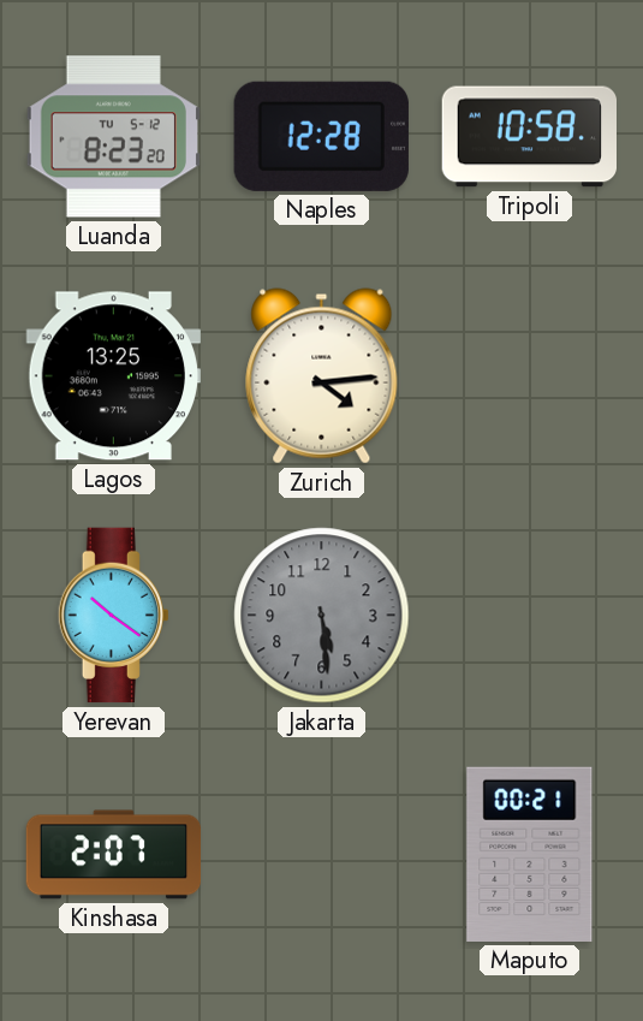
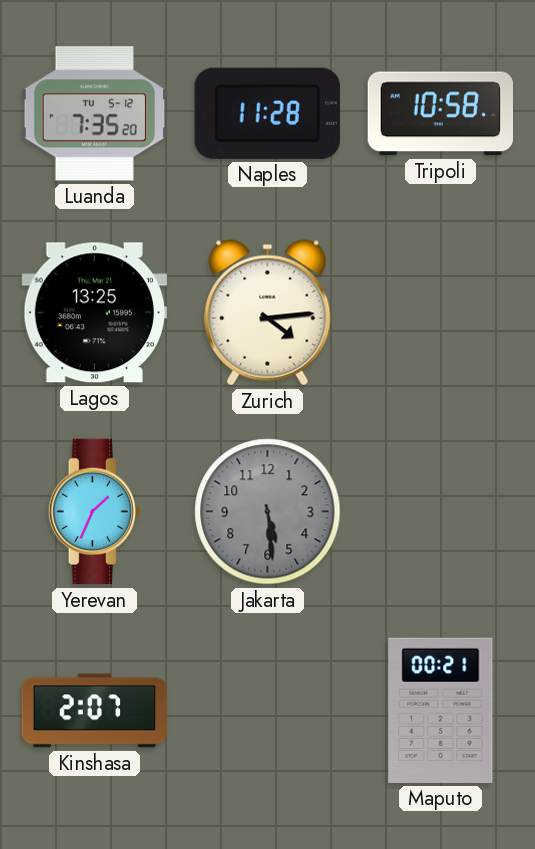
Luanda: 8:23 -> 7:35
Naples: 12:28 -> 11:28
Yerevan: 10:21 -> 1:34
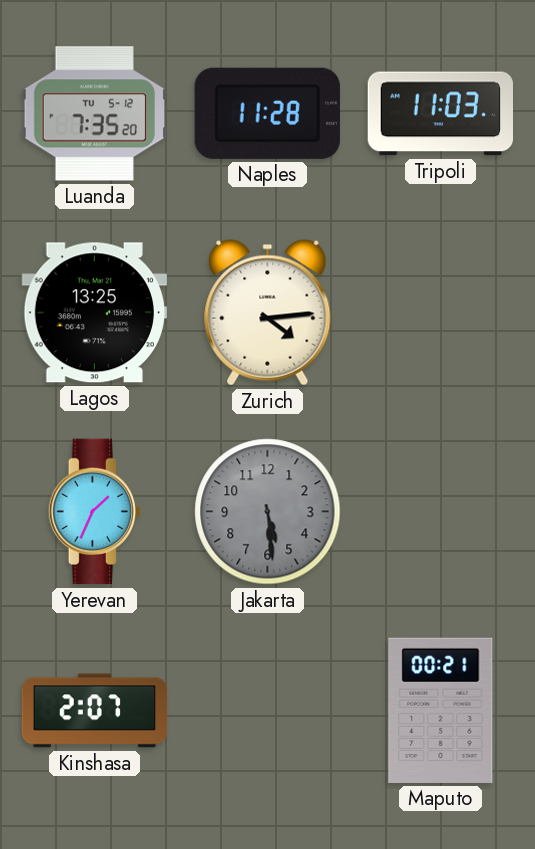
Tripoli: 10:58 -> 11:03
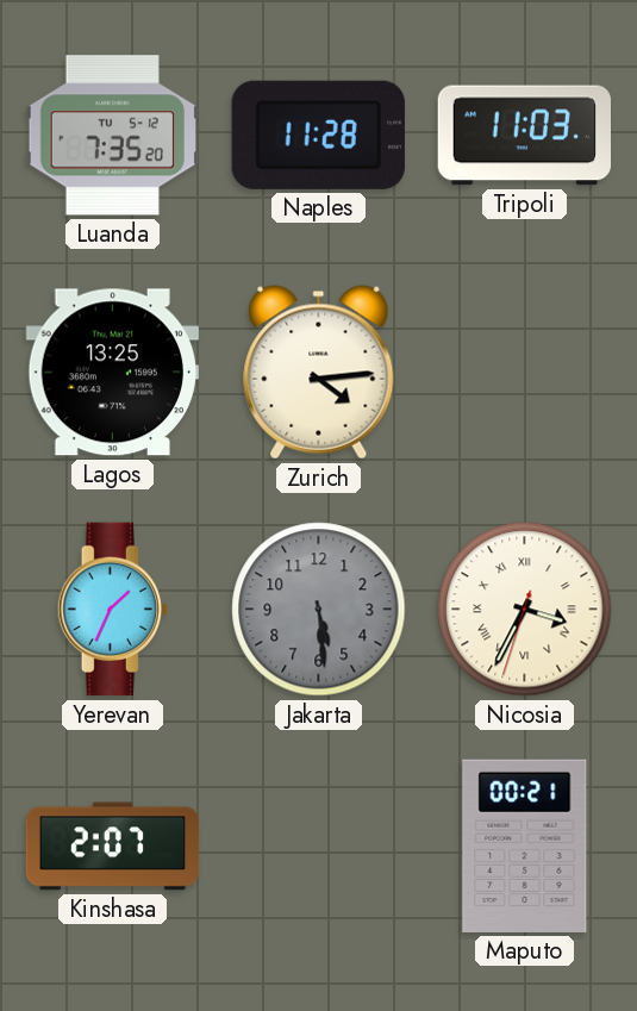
Nicosia: none -> 3:34
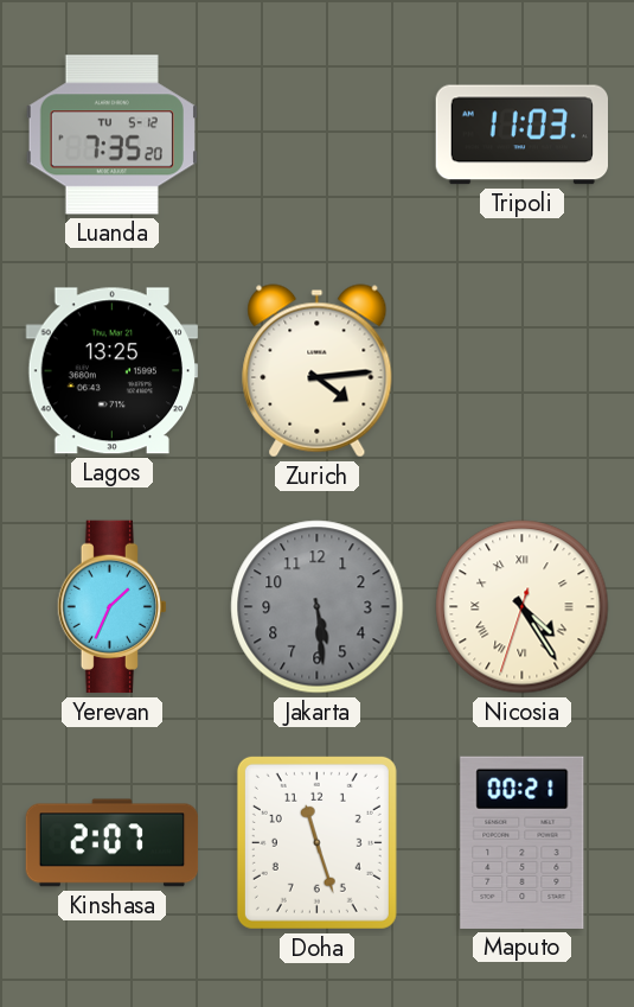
Naples: 11:28 -> none
Nicosia: 3:34 -> 4:24
Doha: none -> 11:27
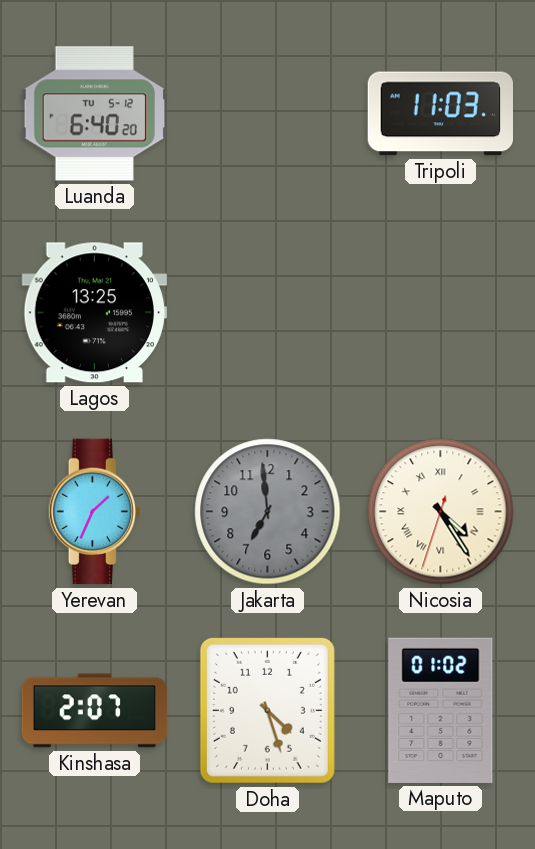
Luanda: 7:35 -> 6:40
Zurich: 4:14 -> none
Jakarta: 5:29 -> 6:59
Doha: 11:27 -> 4:27
Maputo: 00:21 -> 01:02
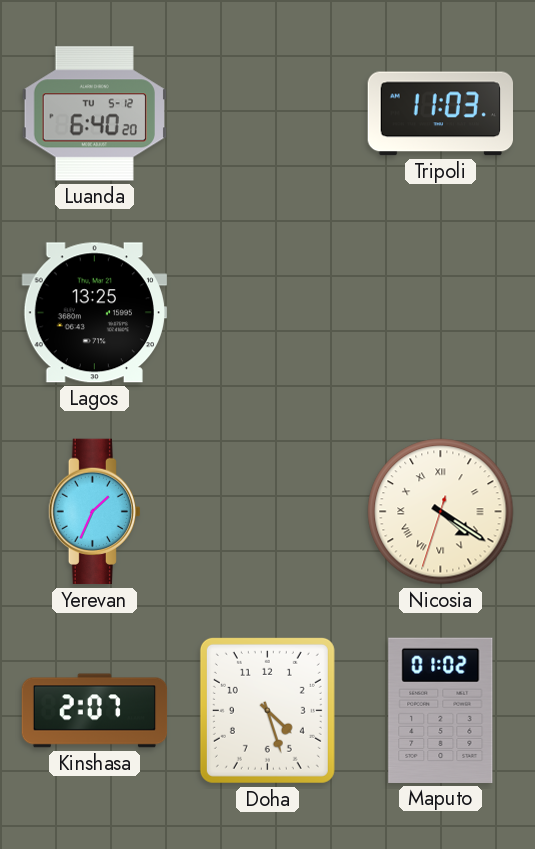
Jakarta: 6:59 -> none
Nicosia: 4:24 -> 4:20
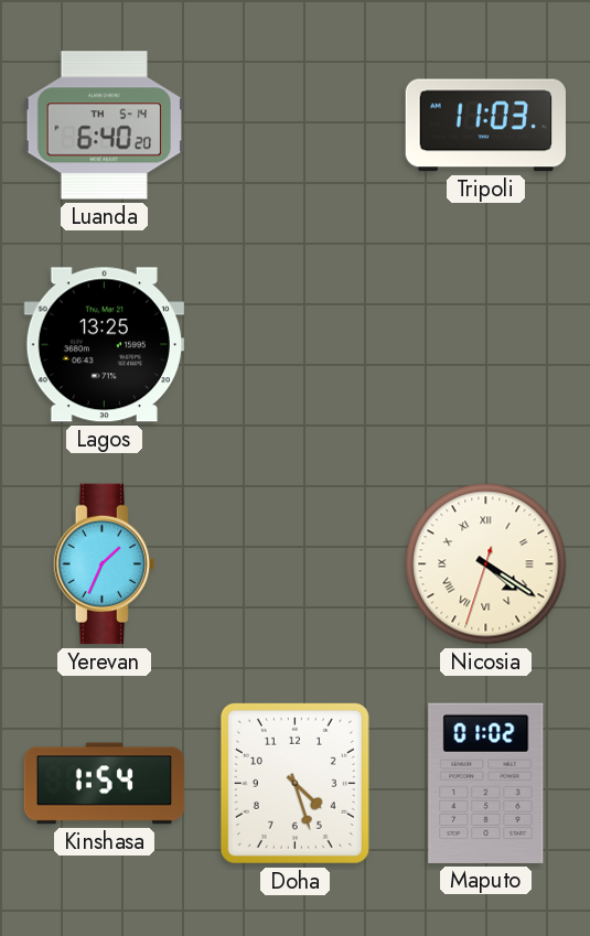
Luanda date: TU 5-12 -> TH 5-14
Kinshasa: 2:07 -> 1:54
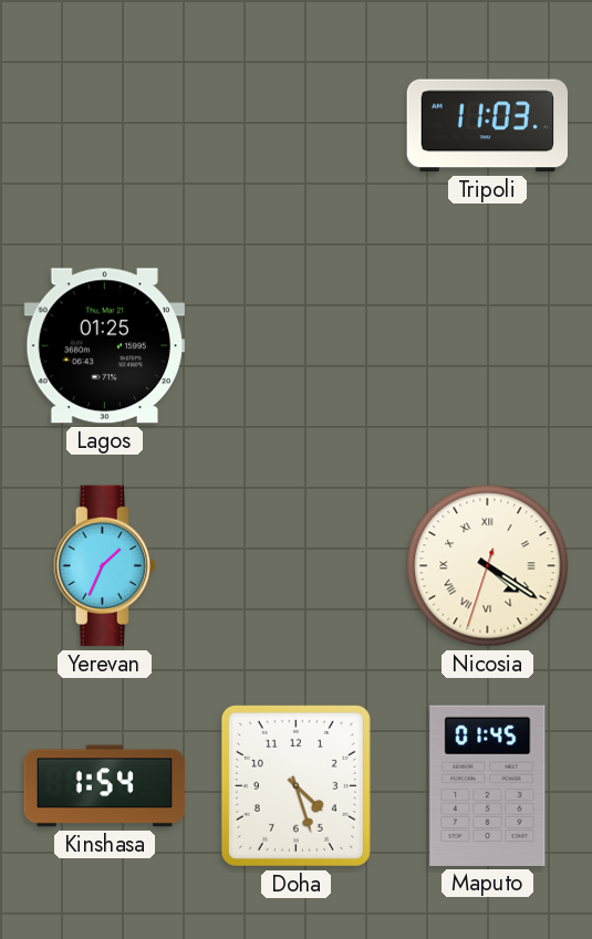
Luanda: 6:40 -> none
Lagos: 13:25 -> 01:25
Maputo: 01:02 -> 01:45
